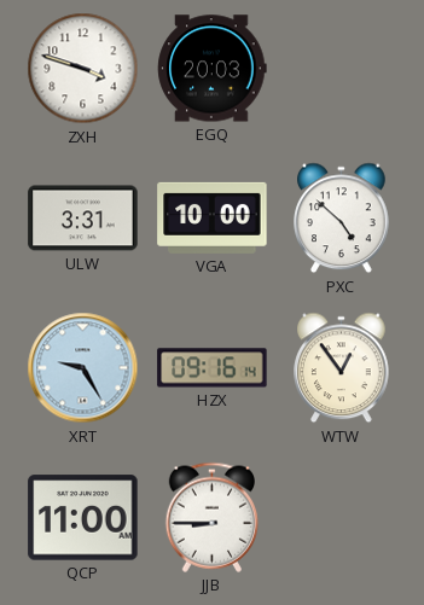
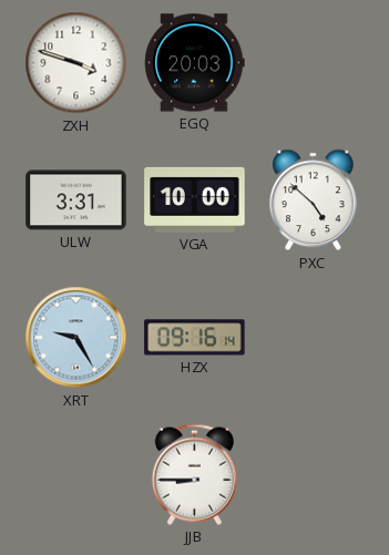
WTW: 12:54 -> none
QCP: 11:00 -> none
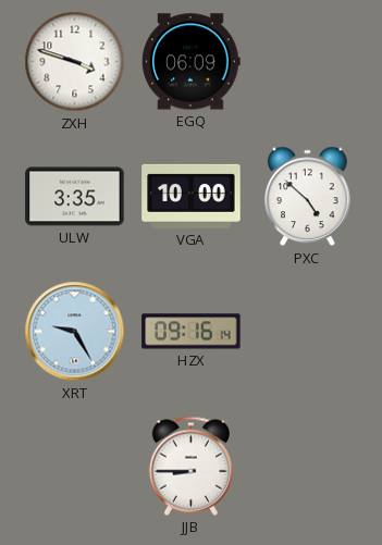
EGQ: 20:03 -> 06:09
ULW: 3:31 -> 3:35
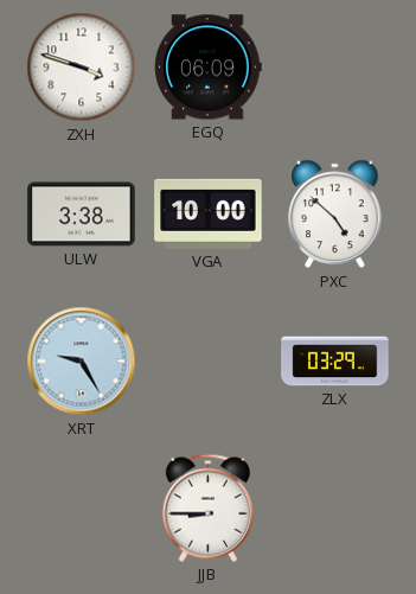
ULW: 3:35 -> 3:38
HZX: 09:16 -> none
ZLX: none -> 03:29
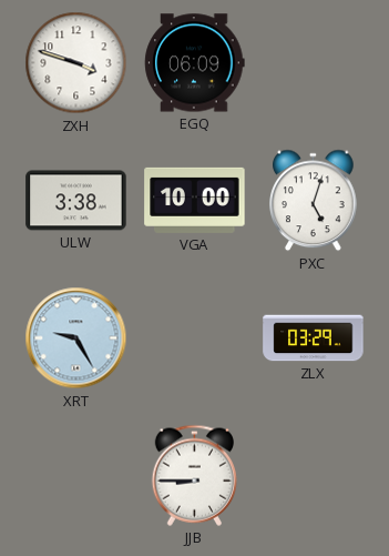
PXC: 4:52 -> 5:03
